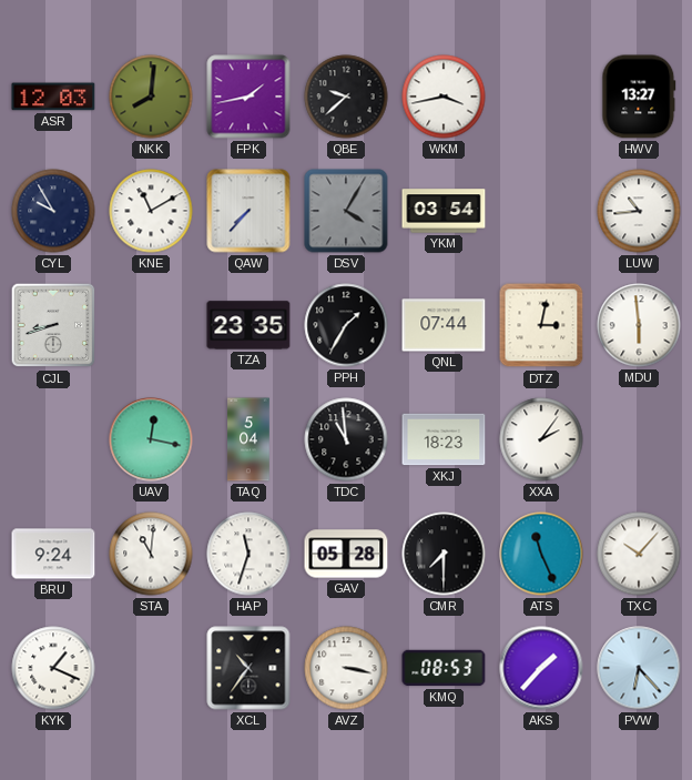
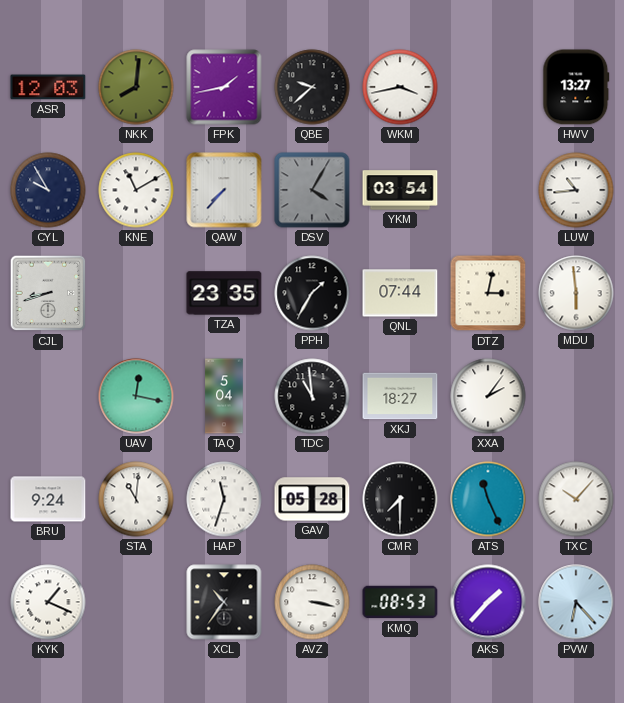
XKJ: 18:23 -> 18:27
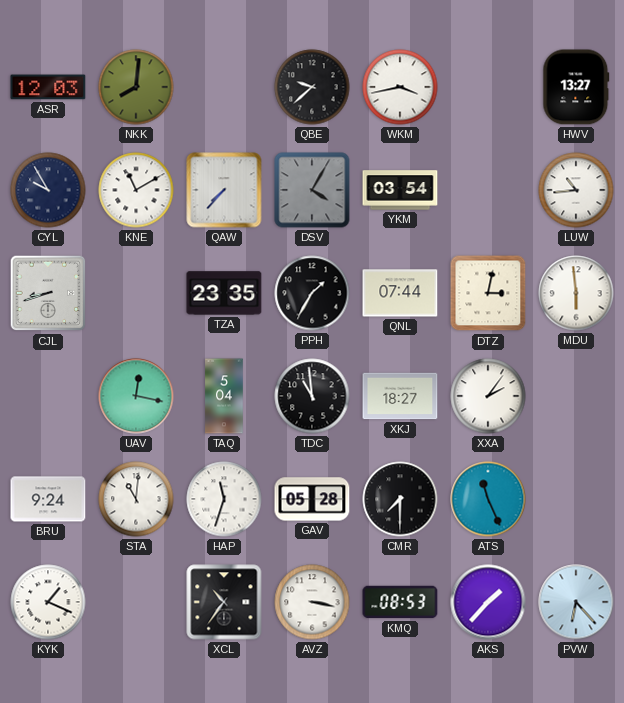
FPK: 1:43 -> none
TXC: 10:07 -> none
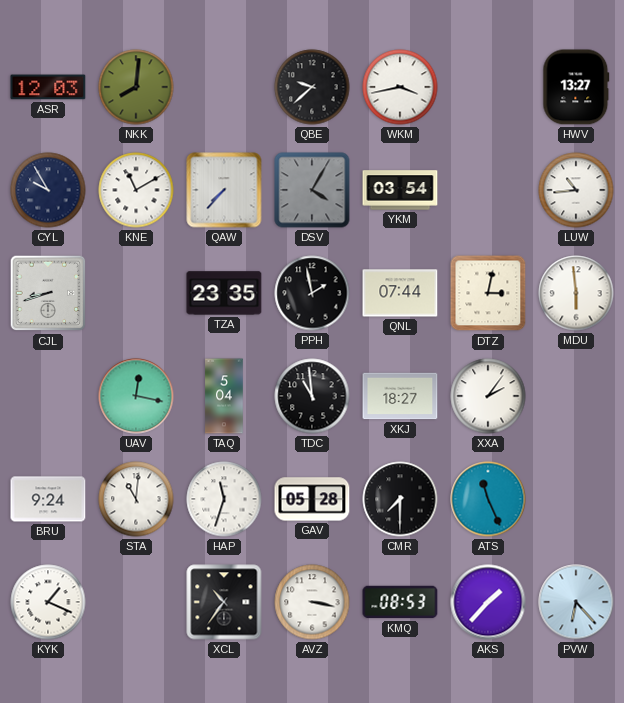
PPH: 1:35 -> 1:58
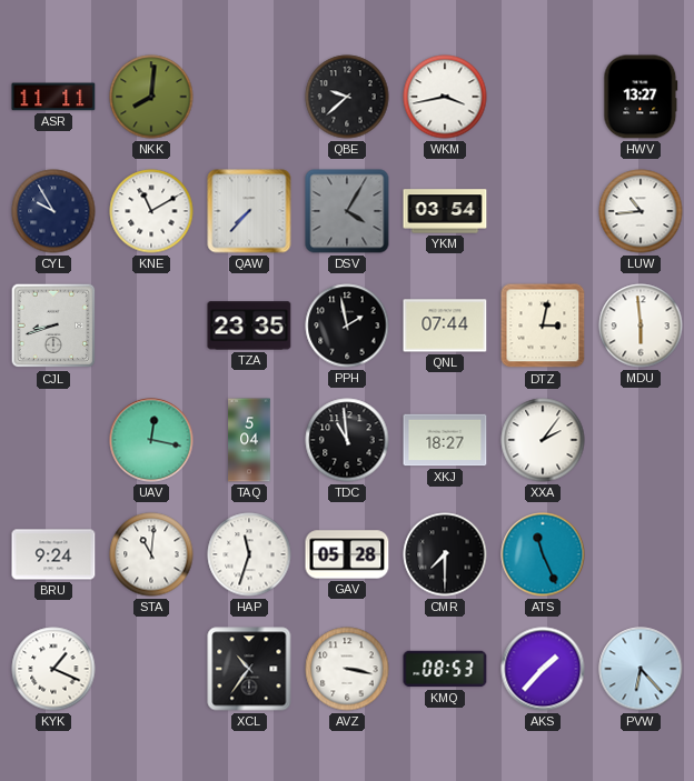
ASR: 12:03 -> 11:11
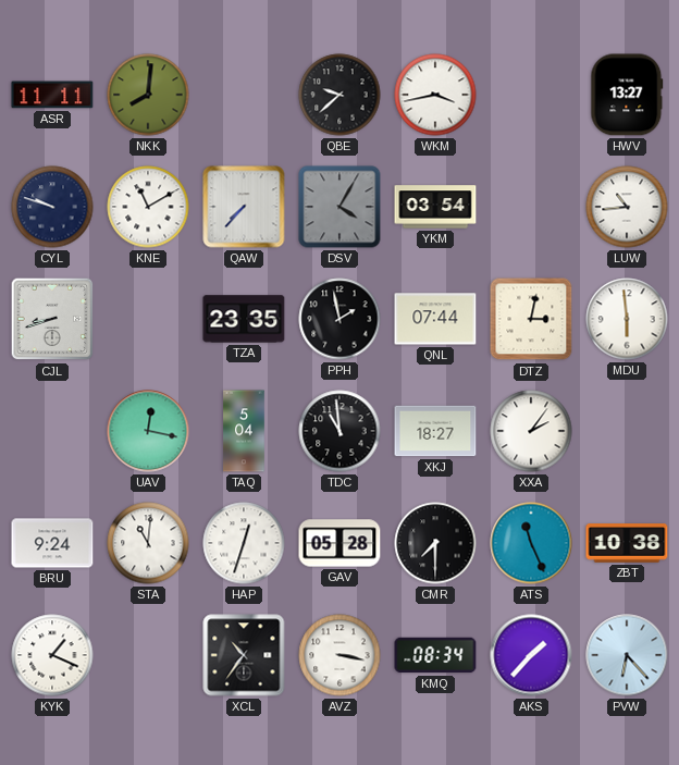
CYL: 9:55 -> 9:48
HAP: 11:33 -> 12:33
ZBT: none -> 10:38
KMQ: 08:53 -> 08:34
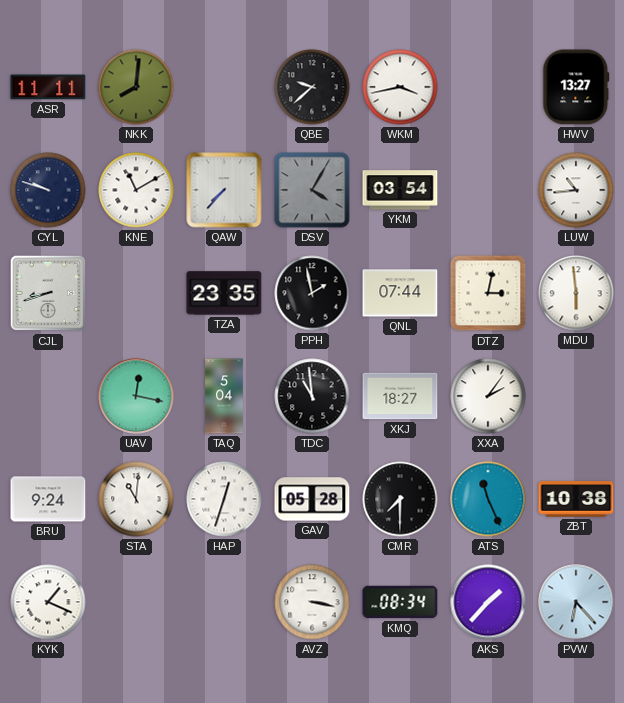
XCL: 10:36 -> none
